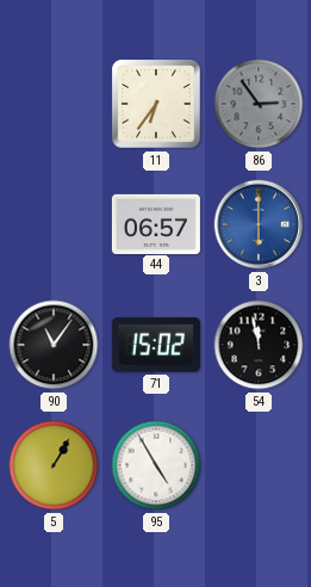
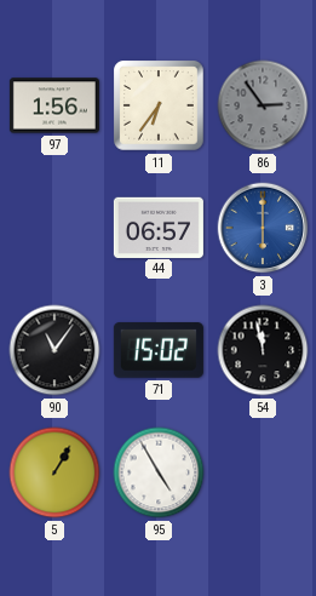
97: none -> 1:56
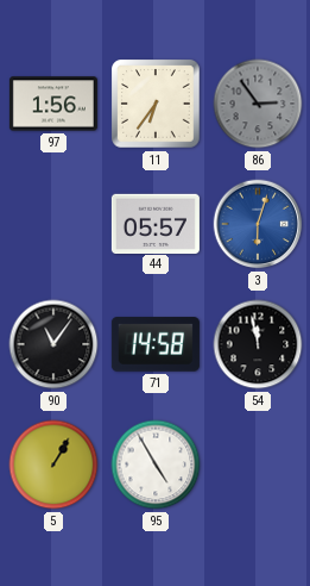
44: 06:57 -> 05:57
3: 6:00 -> 6:03
71: 15:02 -> 14:58
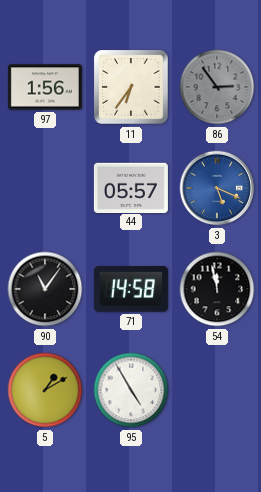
3: 6:03 -> 5:19
5: 1:05 -> 1:10
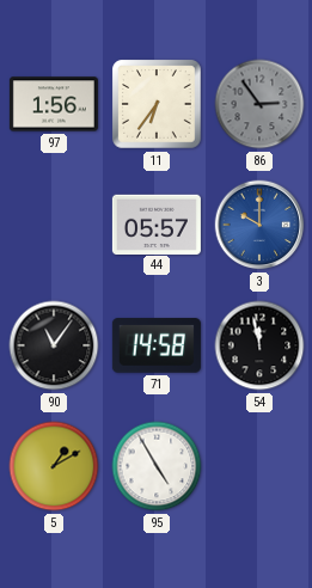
3: 5:19 -> 10:00
